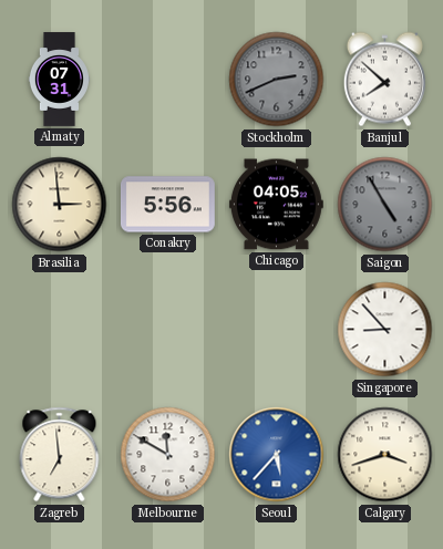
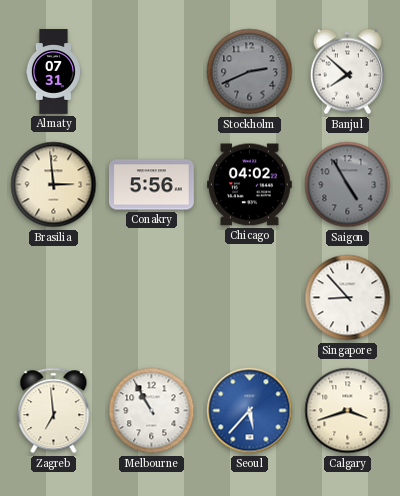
Chicago: 04:05 -> 04:02
Melbourne: 11:50 -> 10:55
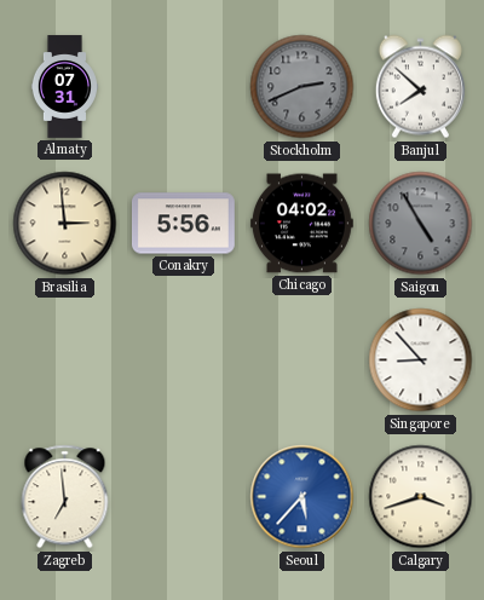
Melbourne: 10:55 -> none
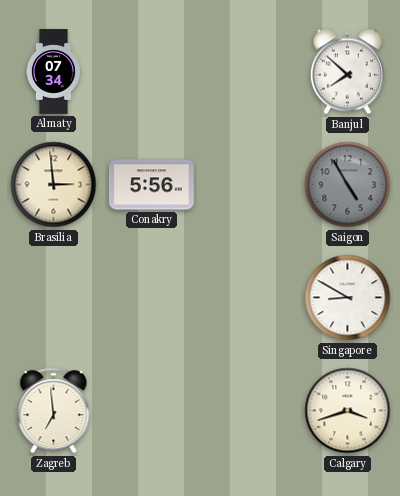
Almaty: 07:31 -> 07:34
Stockholm: 2:41 -> none
Chicago: 04:02 -> none
Singapore: 8:53 -> 8:50
Seoul: 5:37 -> none
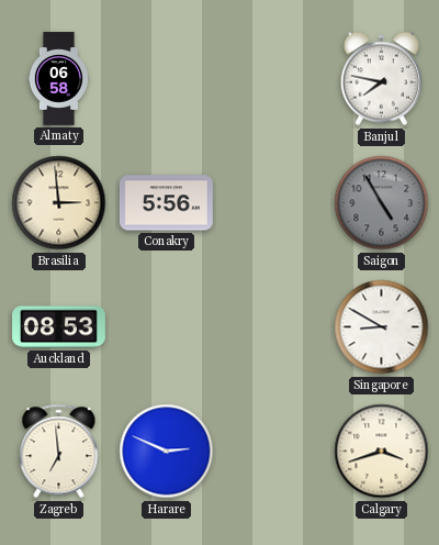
Almaty: 07:34 -> 06:58
Banjul: 7:52 -> 7:47
Auckland: none -> 08:53
Harare: none -> 2:49
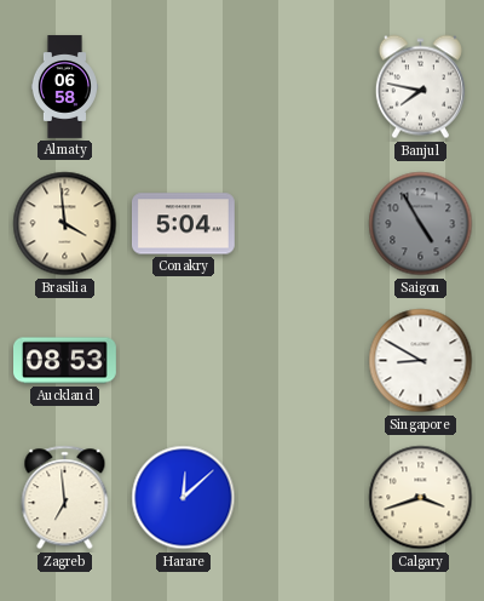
Brasilia: 2:59 -> 3:59
Conakry: 5:56 -> 5:04
Harare: 2:49 -> 12:08
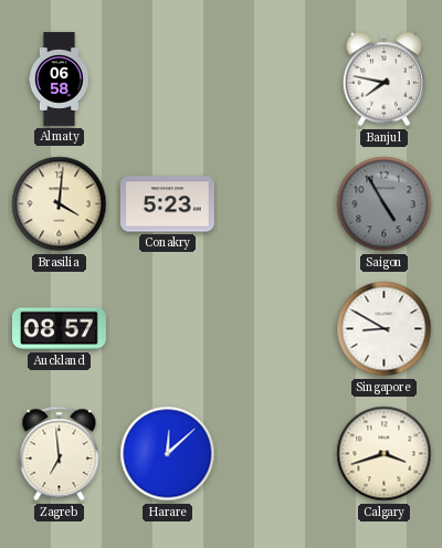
Brasilia: 3:59 -> 4:01
Conakry: 5:04 -> 5:23
Auckland: 08:53 -> 08:57
